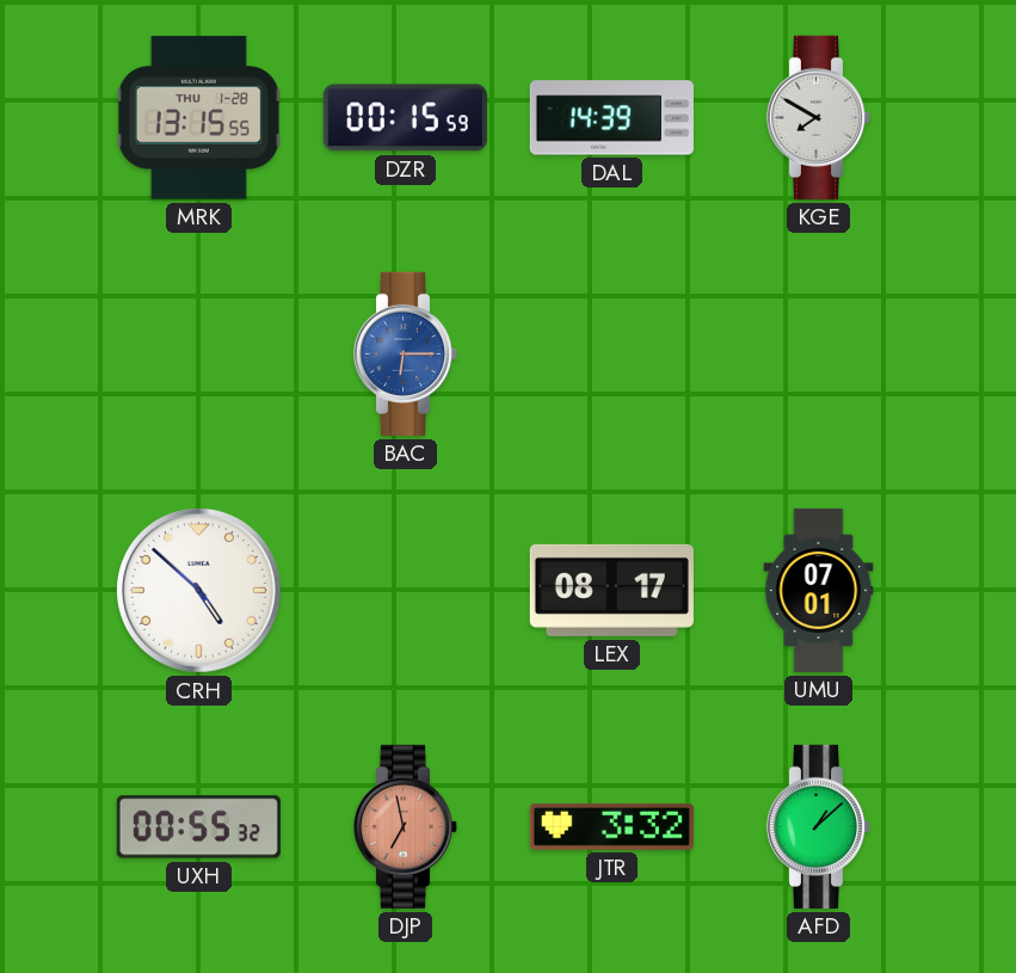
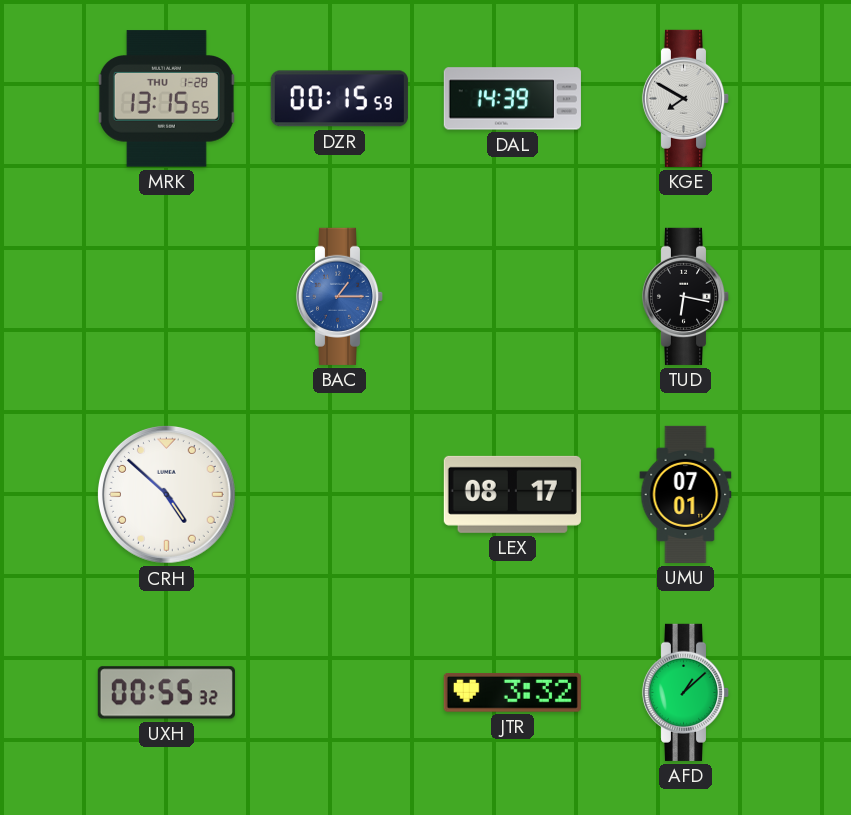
BAC: 6:15 -> 1:15
TUD: none -> 6:17
DJP: 6:58 -> none
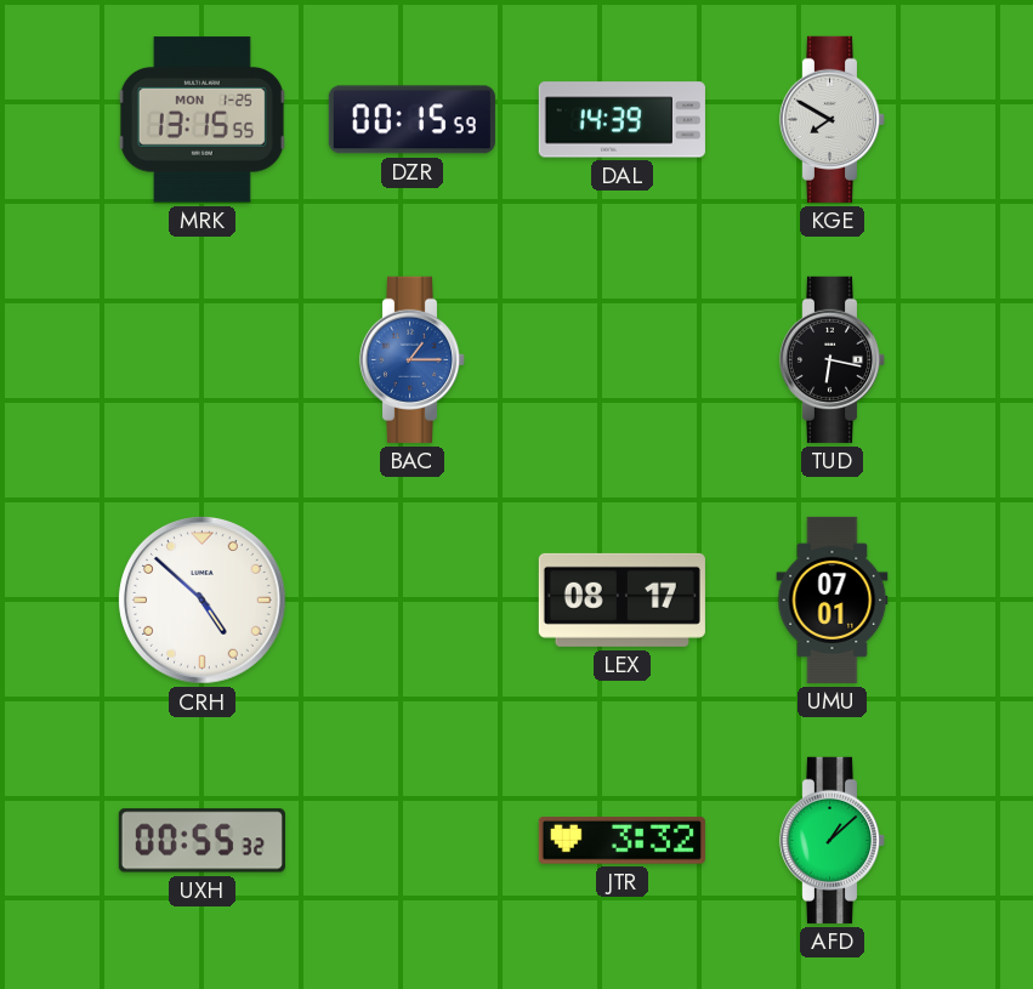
MRK date: THU 1-28 -> MON 1-25
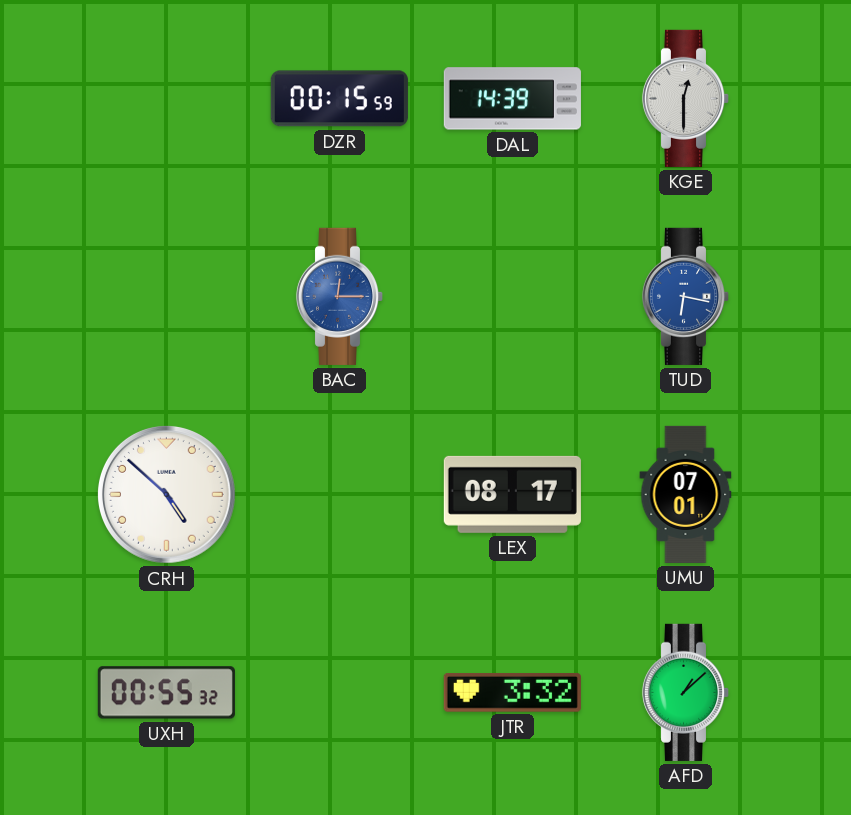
MRK: 13:15 -> none
KGE: 7:50 -> 12:30
BAC: 1:15 -> 12:15
TUD dial: black -> blue
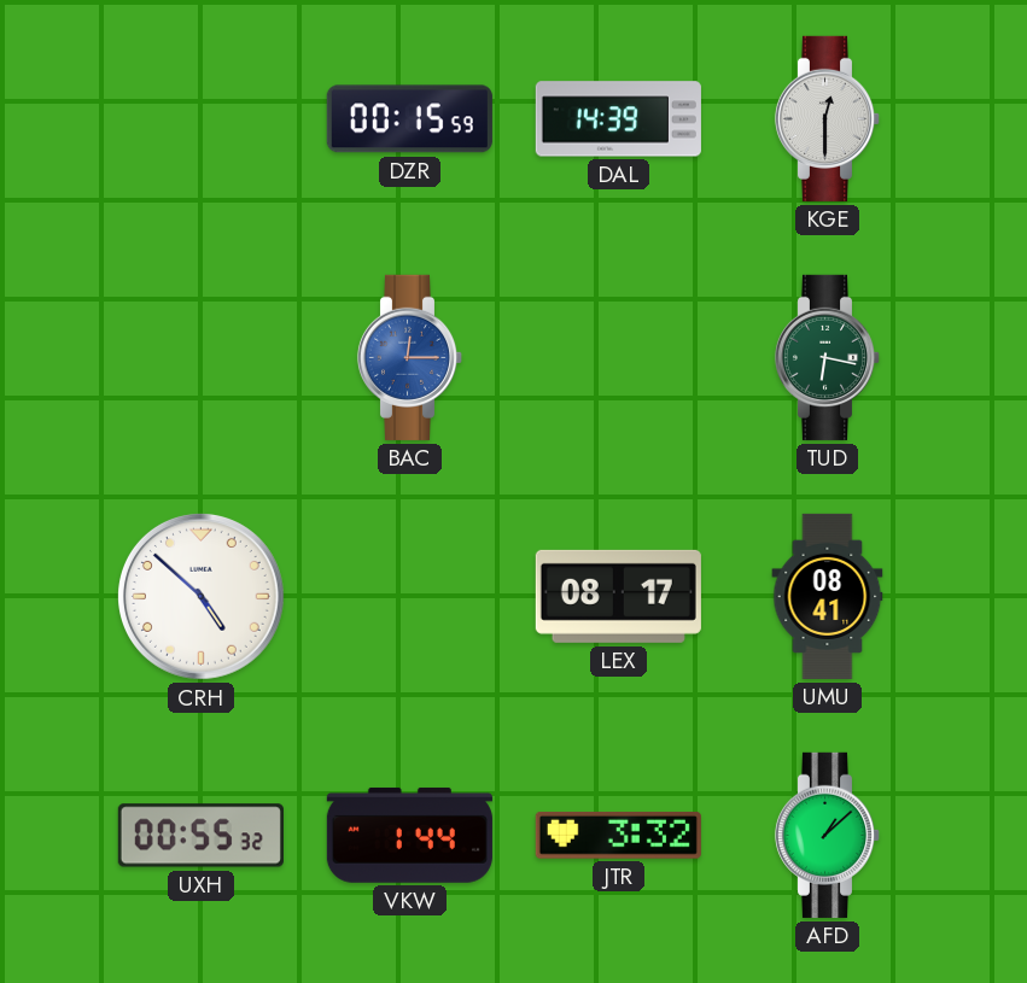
TUD dial: blue -> green
UMU: 07:01 -> 08:41
VKW: none -> 1:44
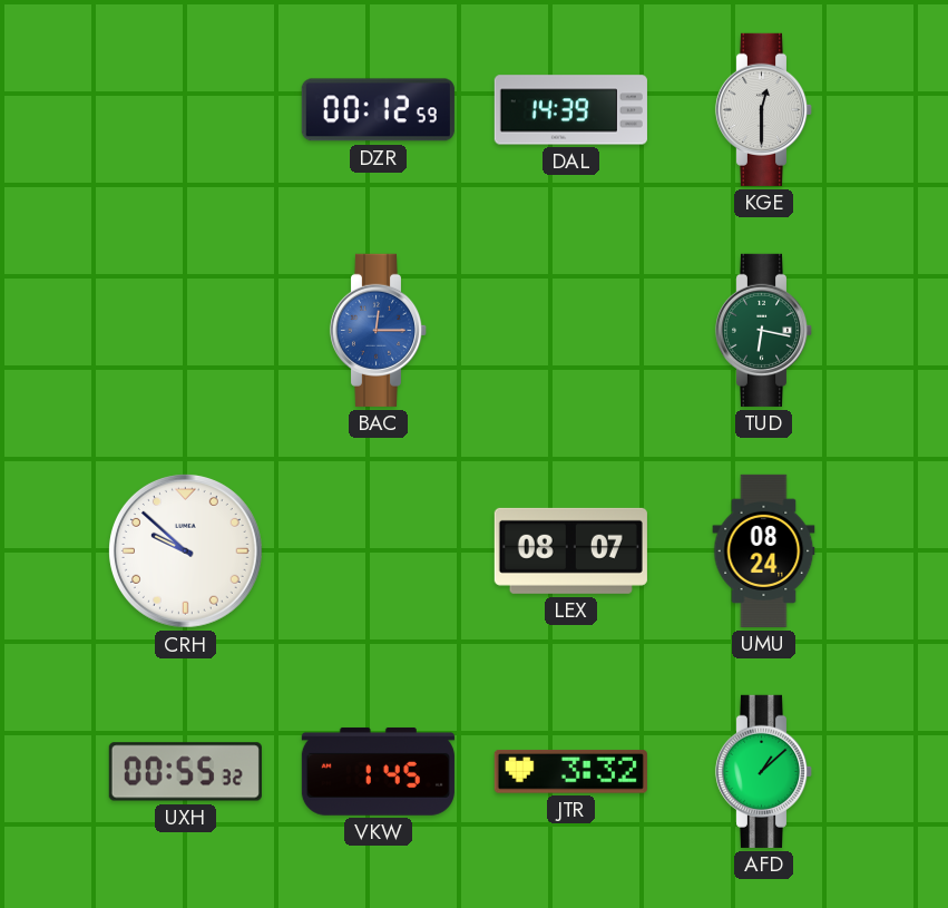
DZR: 00:15 -> 00:12
CRH: 4:52 -> 9:52
LEX: 08:17 -> 08:07
UMU: 08:41 -> 08:24
VKW: 1:44 -> 1:45
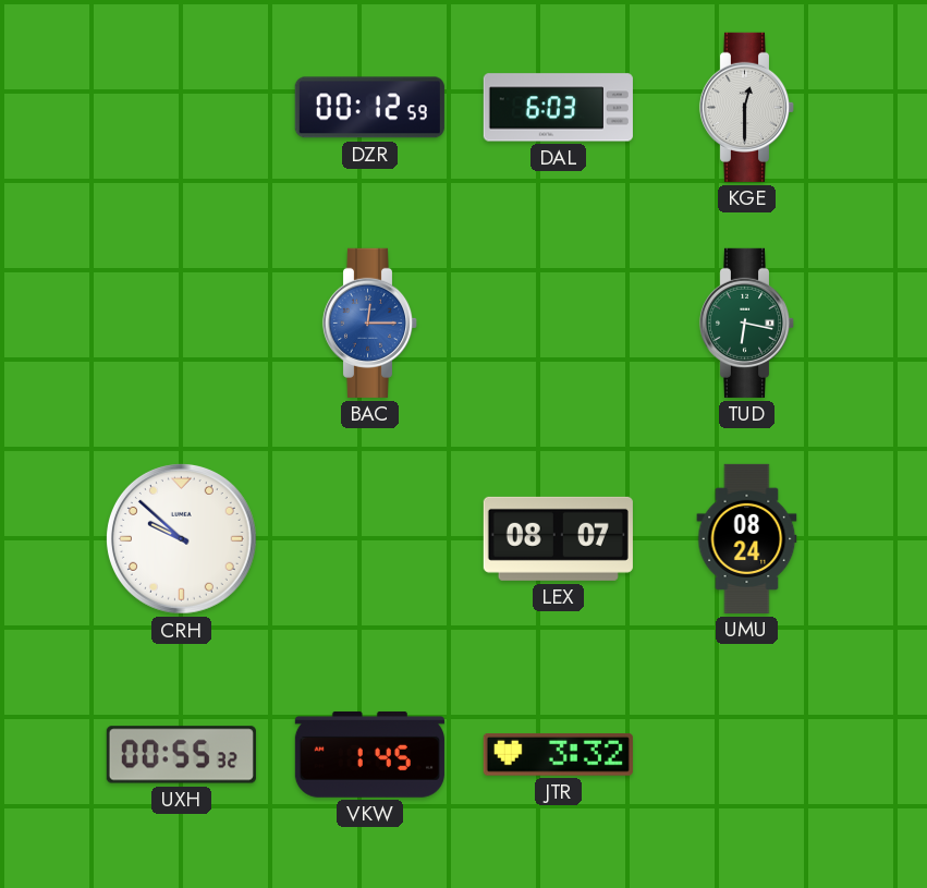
DAL: 14:39 -> 6:03
AFD: 1:08 -> none
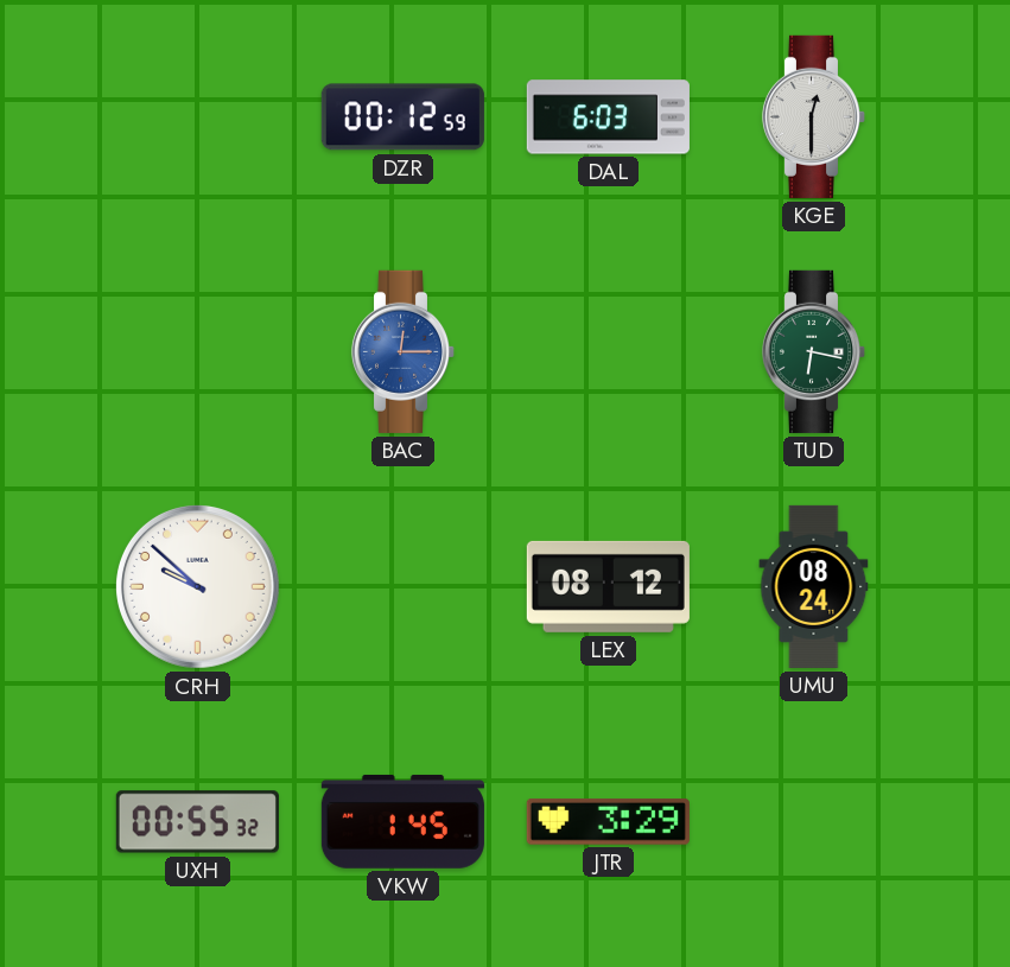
LEX: 08:07 -> 08:12
JTR: 3:32 -> 3:29
